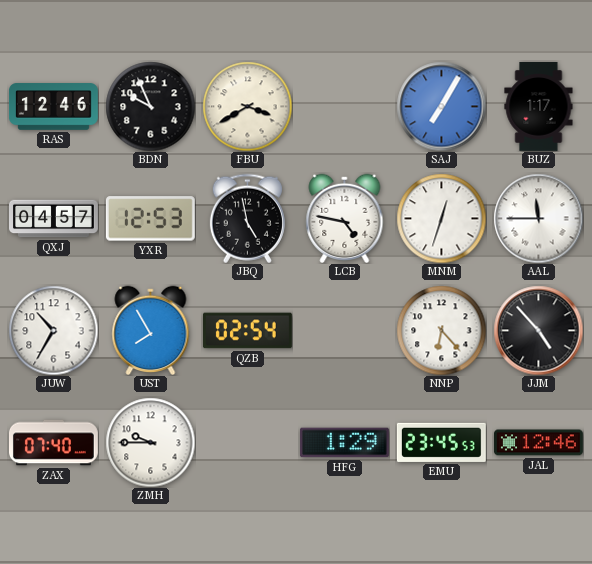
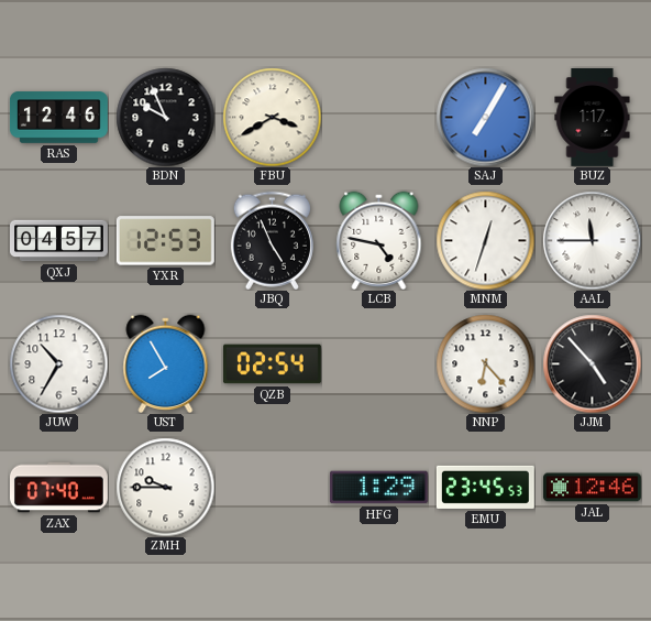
JBQ: 4:58 -> 4:56
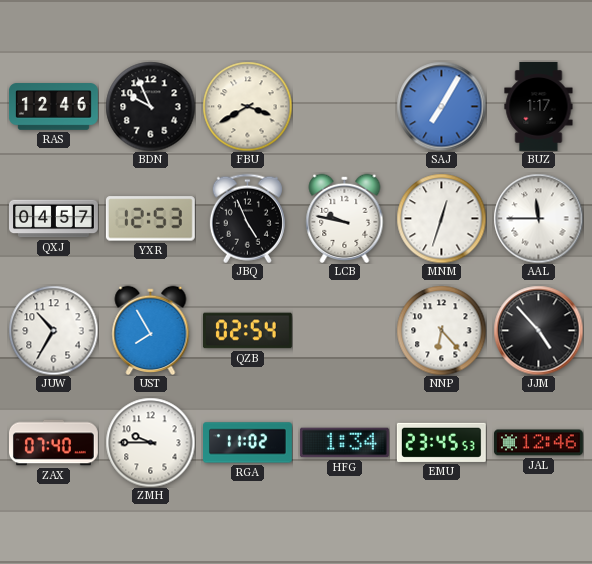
LCB: 4:47 -> 9:47
RGA: none -> 11:02
HFG: 1:29 -> 1:34
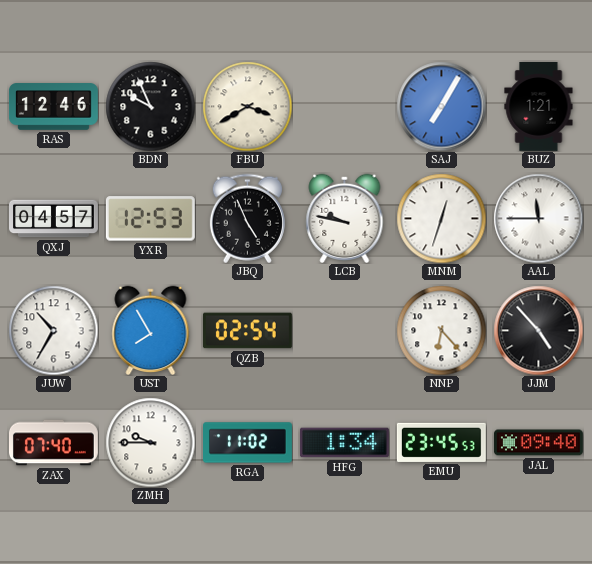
BUZ: 1:17 -> 1:21
JAL: 12:46 -> 09:40
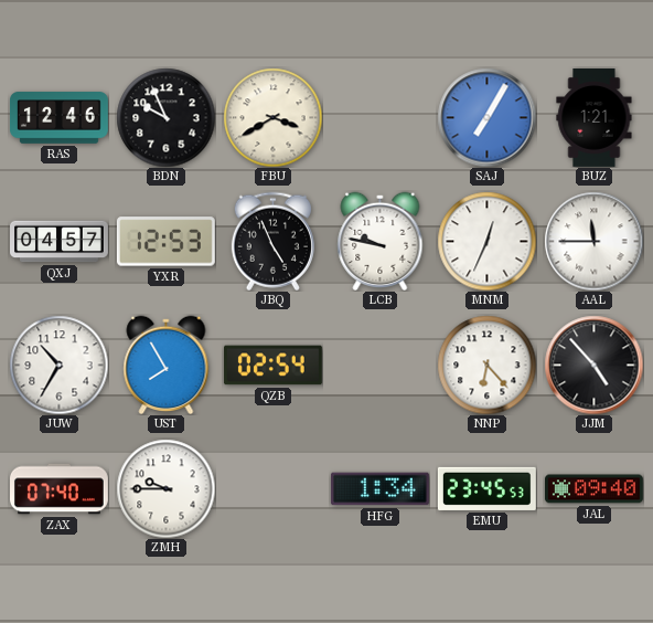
MNM: 12:33 -> 12:34
RGA: 11:02 -> none
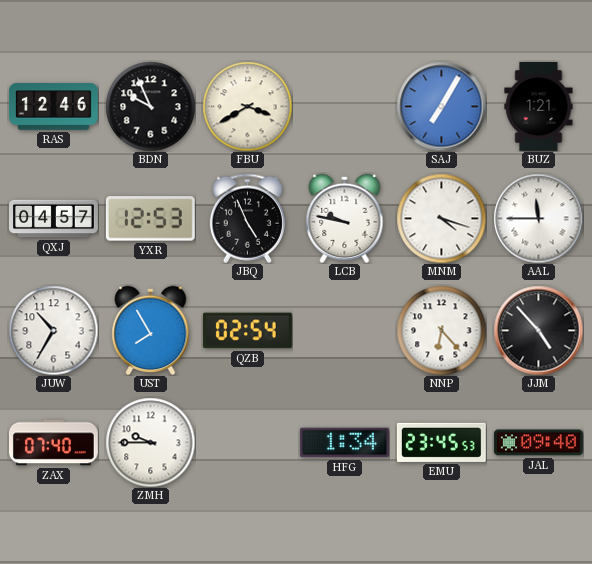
MNM: 12:34 -> 4:18
